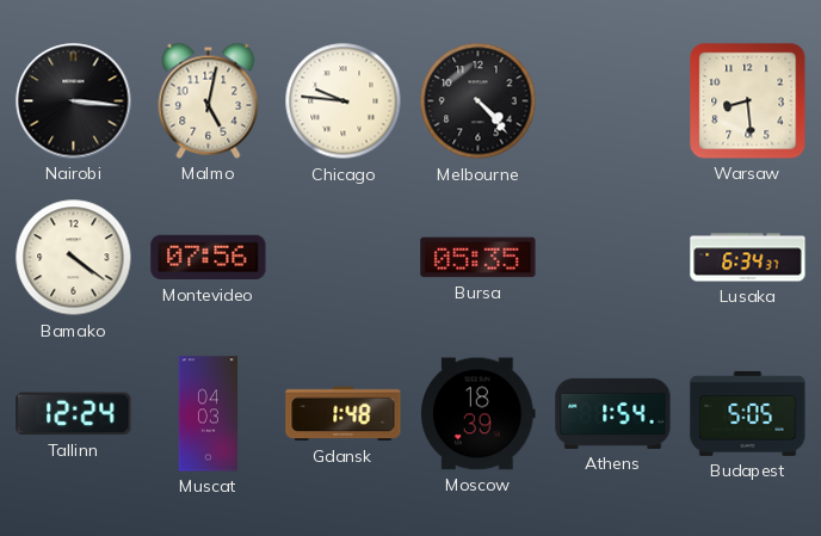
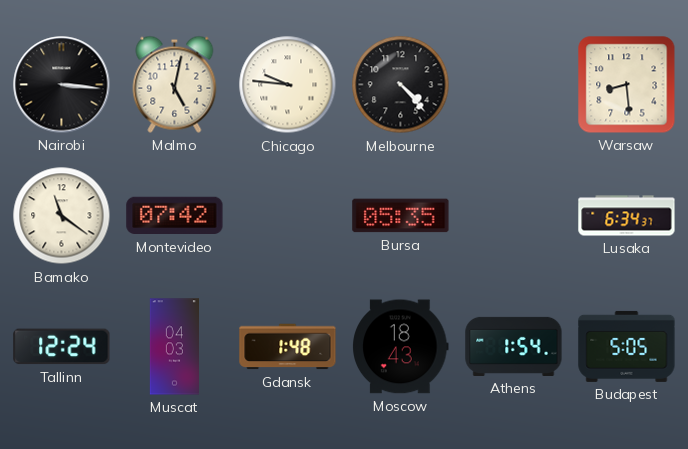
Bamako: 4:21 -> 11:21
Montevideo: 07:56 -> 07:42
Moscow: 18:39 -> 18:43
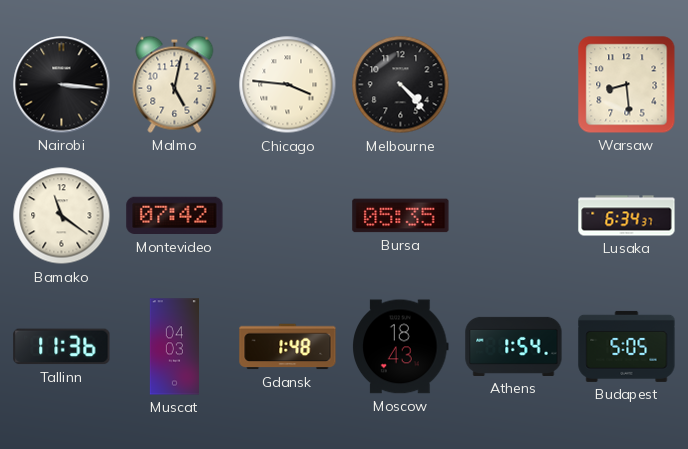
Chicago: 9:46 -> 3:46
Tallinn: 12:24 -> 11:36
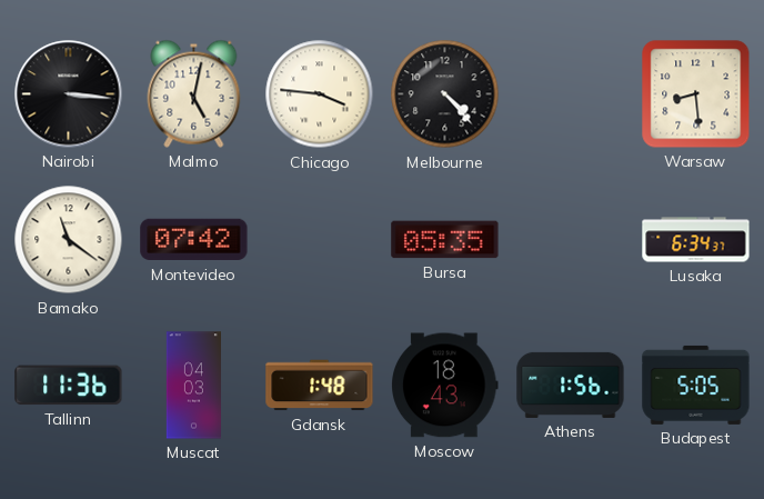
Athens: 1:54 -> 1:56
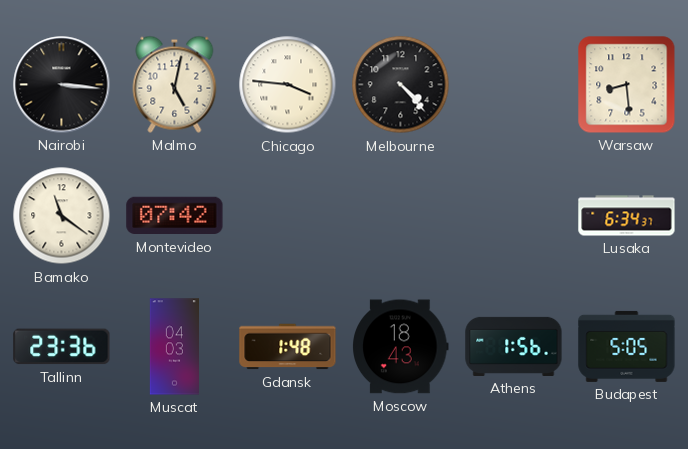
Bursa: 05:35 -> none
Tallinn: 11:36 -> 23:36
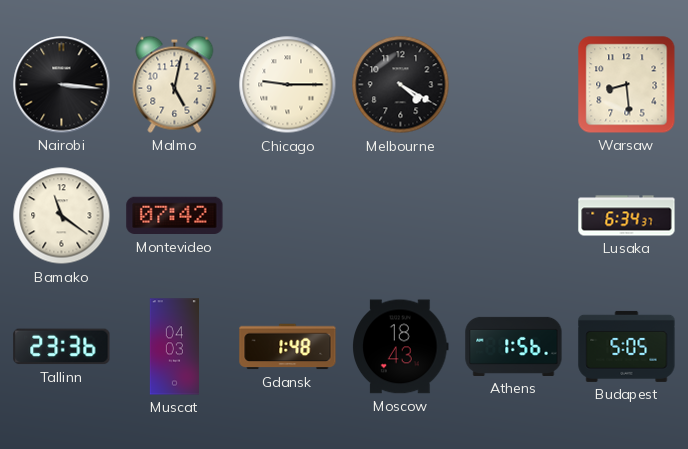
Chicago: 3:46 -> 9:15
Melbourne: 4:23 -> 4:20
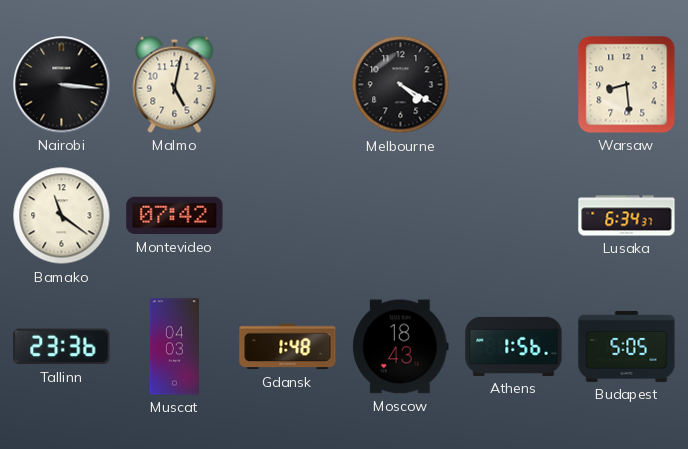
Chicago: 9:15 -> none
